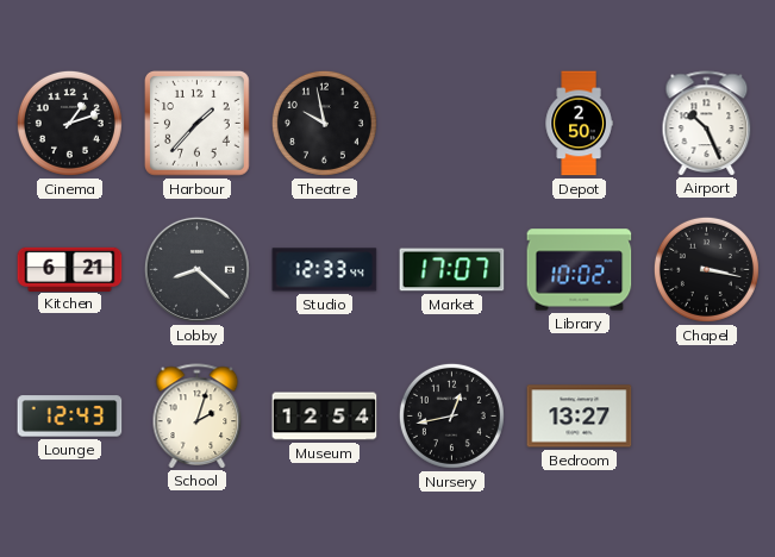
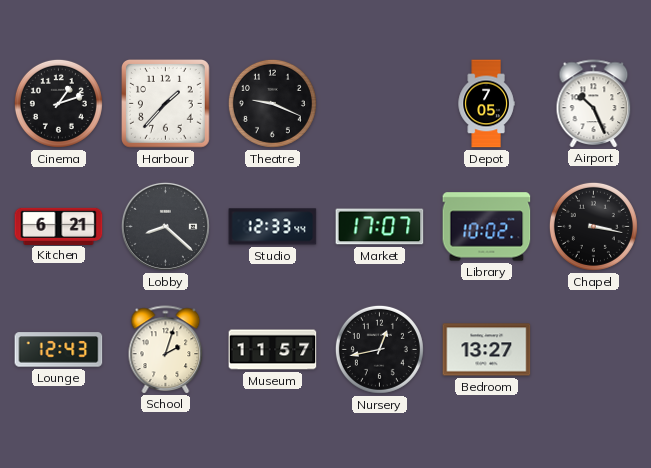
Theatre: 9:58 -> 9:19
Depot: 2:50 -> 7:05
Museum: 12:54 -> 11:57
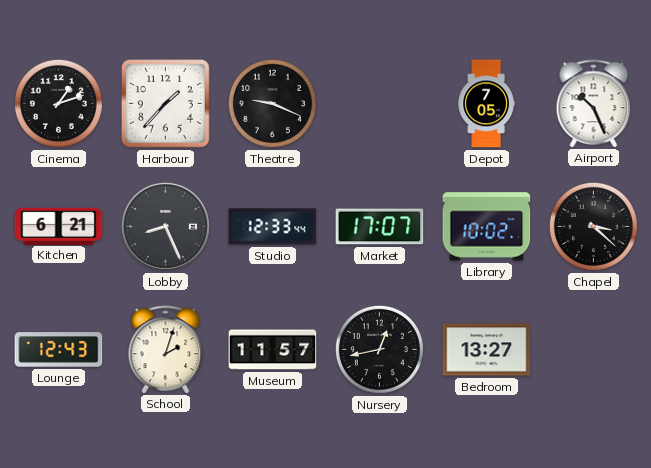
Lobby: 8:22 -> 8:26
Chapel: 3:17 -> 3:22
